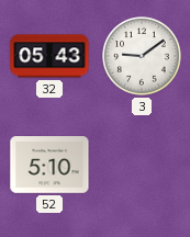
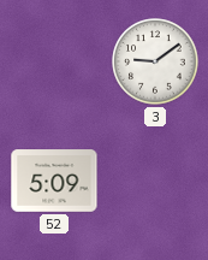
32: 05:43 -> none
52: 5:10 -> 5:09
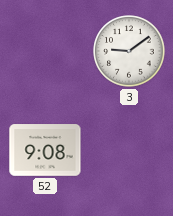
52: 5:09 -> 9:08
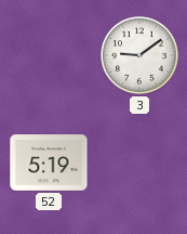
52: 9:08 -> 5:19
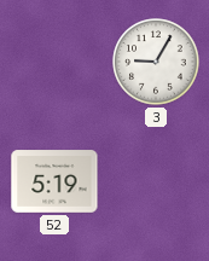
3: 9:09 -> 9:05
